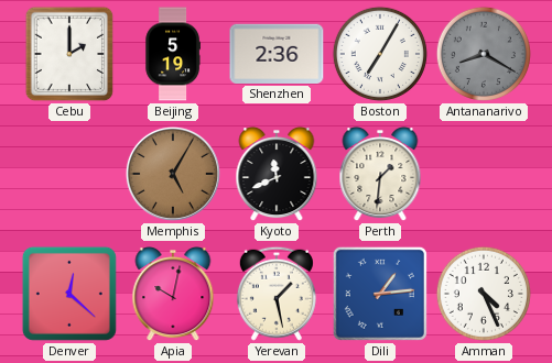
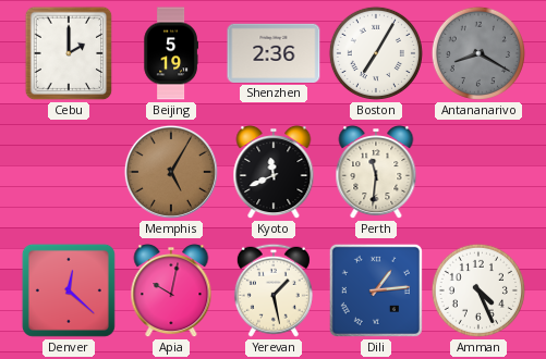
Perth: 1:31 -> 11:31
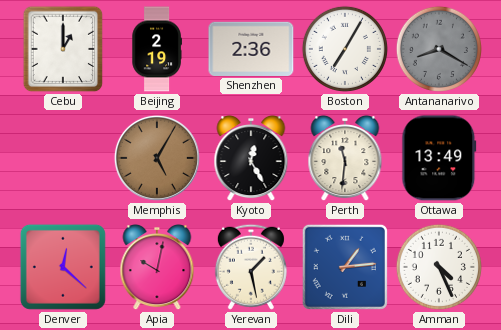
Cebu: 2:00 -> 1:00
Beijing: 5:19 -> 2:19
Kyoto: 11:41 -> 12:25
Ottawa: none -> 13:49
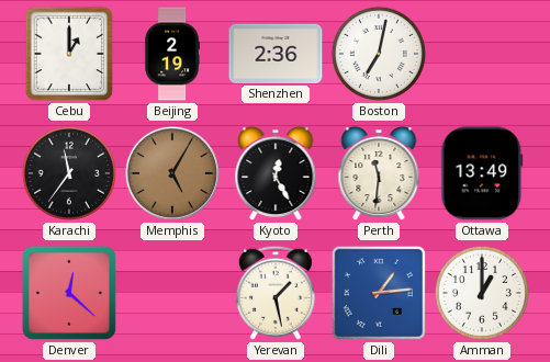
Boston: 7:05 -> 7:02
Antananarivo: 8:20 -> none
Karachi: none -> 11:36
Apia: 10:02 -> none
Amman: 4:26 -> 1:00
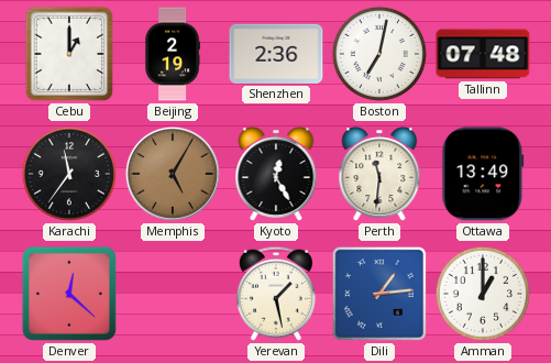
Tallinn: none -> 07:48
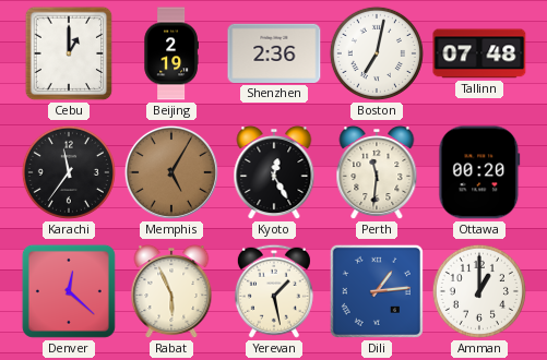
Ottawa: 13:49 -> 00:20
Rabat: none -> 5:56
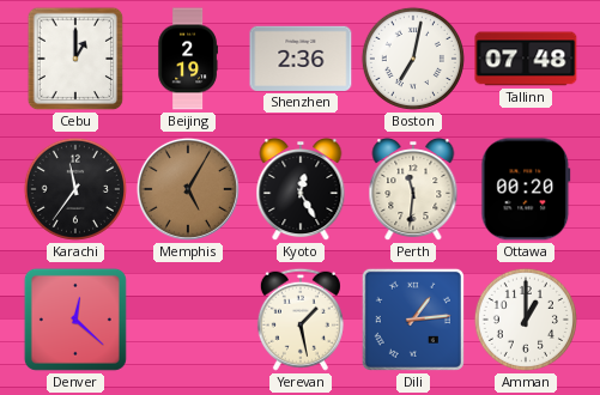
Rabat: 5:56 -> none
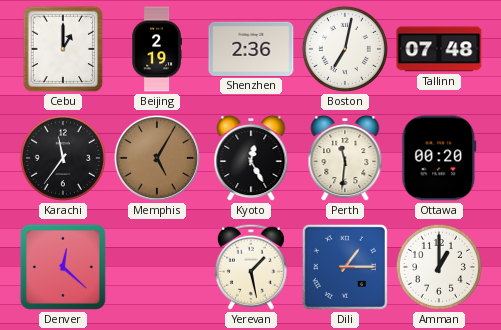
Dili: 1:14 -> 1:15
